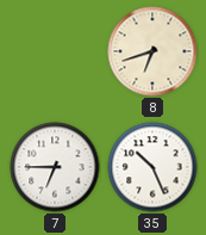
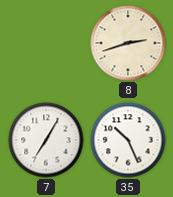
8: 6:42 -> 2:42
7: 6:45 -> 7:05
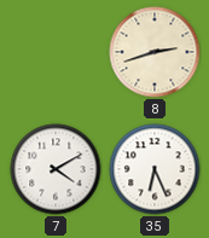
7: 7:05 -> 4:10
35: 10:26 -> 6:26
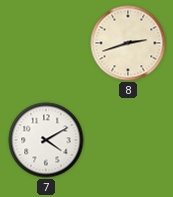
35: 6:26 -> none
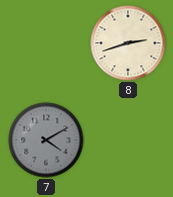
7 dial: white -> grey
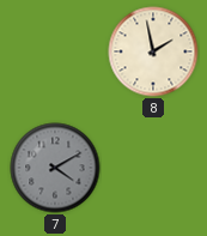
8: 2:42 -> 1:58
